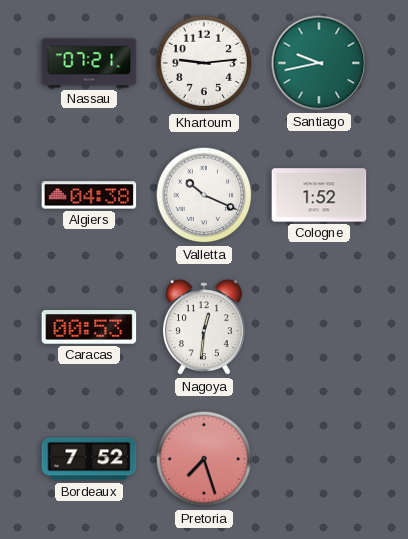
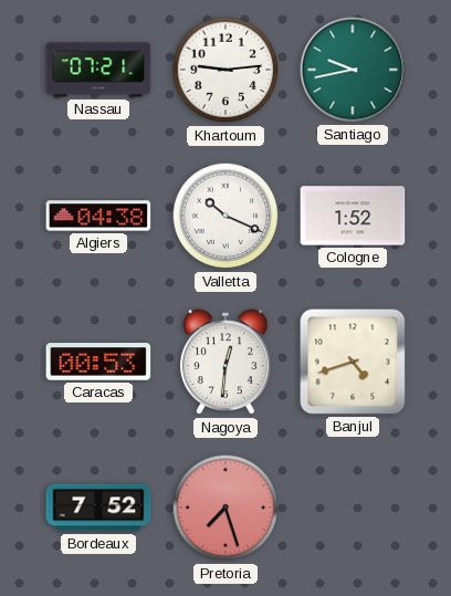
Banjul: none -> 4:42
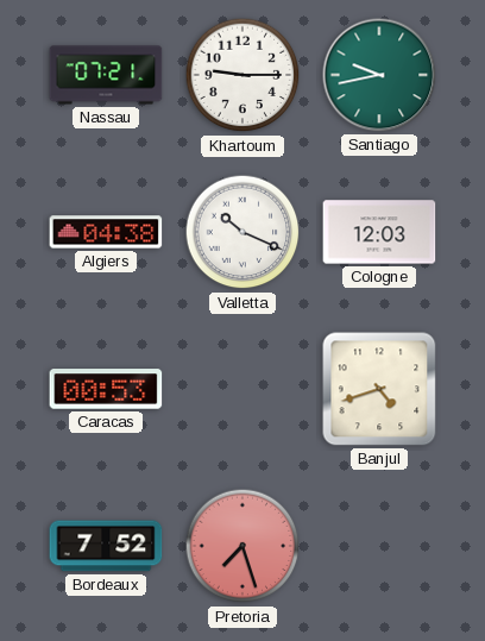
Khartoum: 9:14 -> 9:15
Cologne: 1:52 -> 12:03
Nagoya: 12:31 -> none
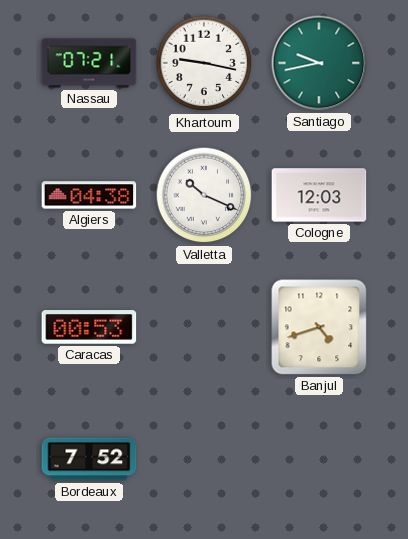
Khartoum: 9:15 -> 9:17
Pretoria: 7:27 -> none
